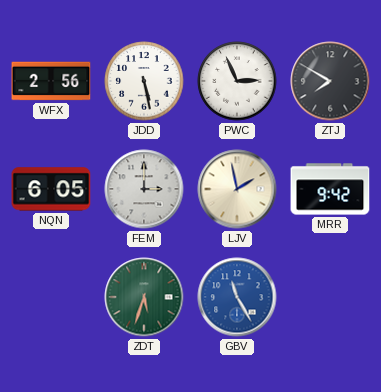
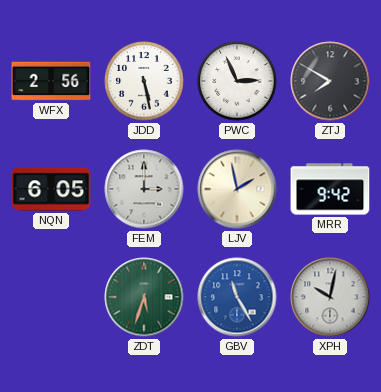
XPH: none -> 10:02
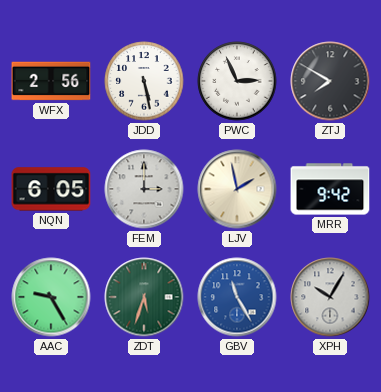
AAC: none -> 9:25
XPH: 10:02 -> 10:05
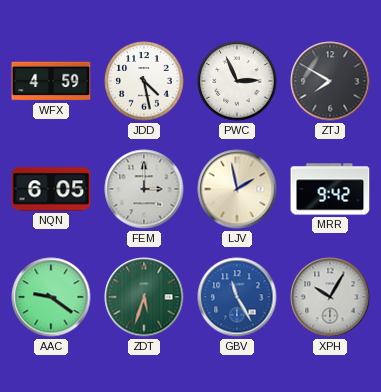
WFX: 2:56 -> 4:59
JDD: 5:28 -> 4:28
AAC: 9:25 -> 9:21
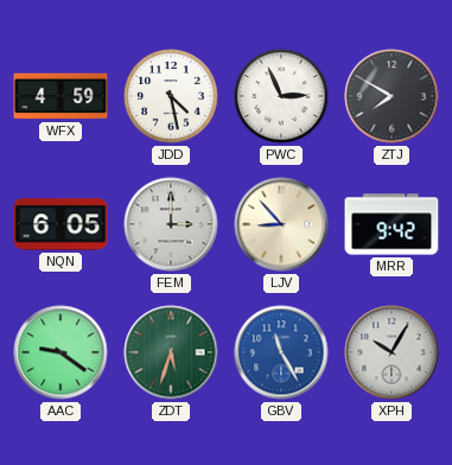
LJV: 1:58 -> 8:53
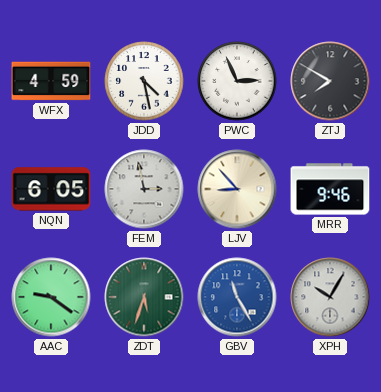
FEM: 3:00 -> 2:58
MRR: 9:42 -> 9:46
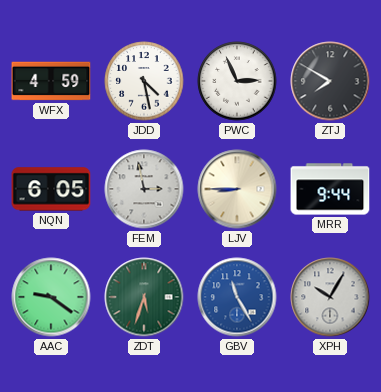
LJV: 8:53 -> 8:45
MRR: 9:46 -> 9:44
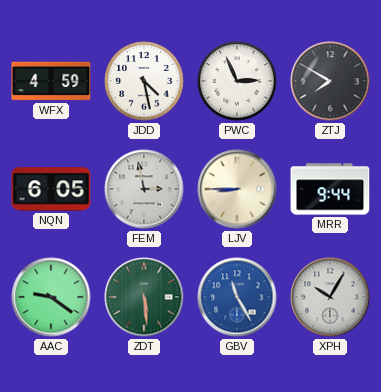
ZDT: 5:33 -> 5:29
